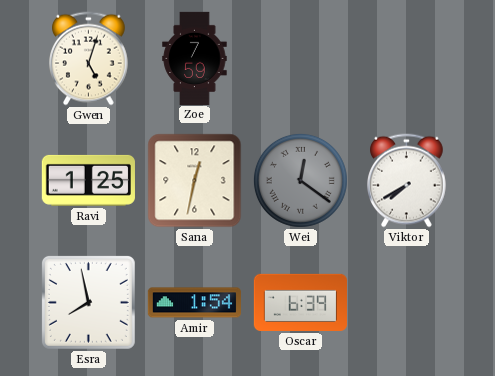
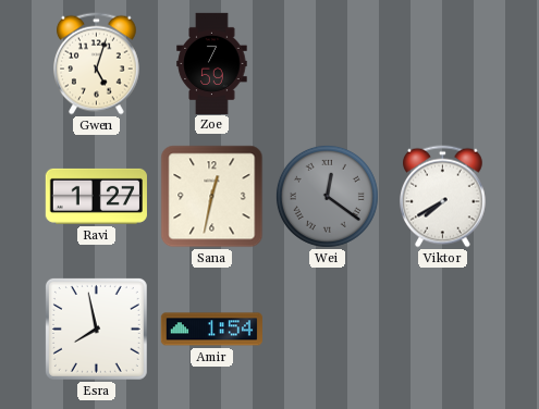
Ravi: 1:25 -> 1:27
Oscar: 6:39 -> none
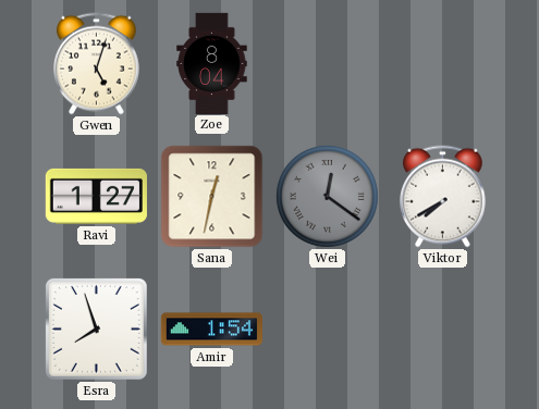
Zoe: 7:59 -> 8:04
Esra: 7:58 -> 7:57
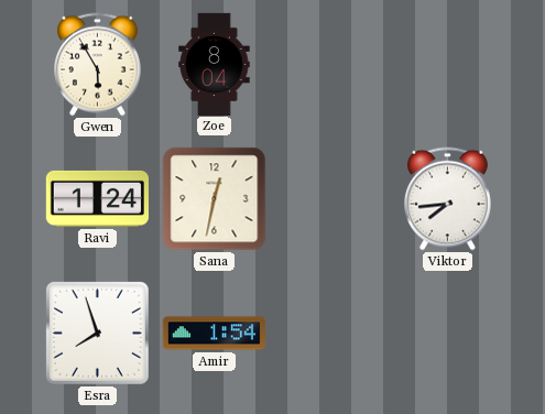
Gwen: 5:03 -> 5:55
Ravi: 1:27 -> 1:24
Wei: 12:21 -> none
Viktor: 7:40 -> 7:44
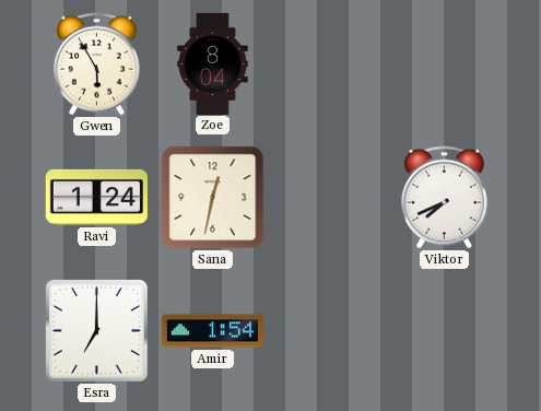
Viktor: 7:44 -> 7:41
Esra: 7:57 -> 7:00
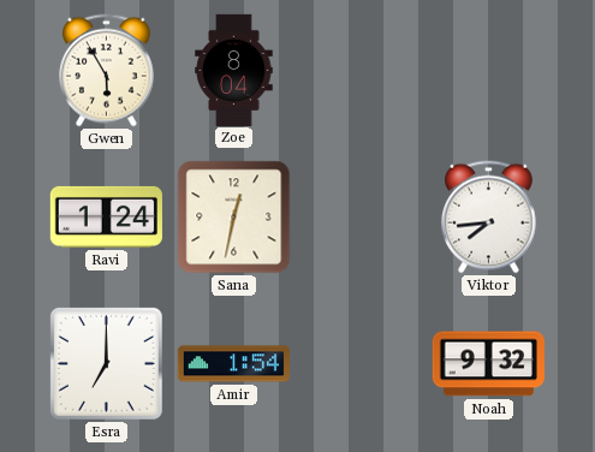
Viktor: 7:41 -> 7:44
Noah: none -> 9:32
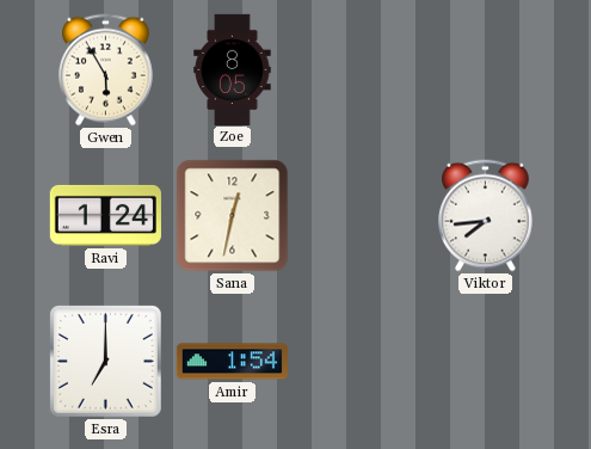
Zoe: 8:04 -> 8:05
Noah: 9:32 -> none
